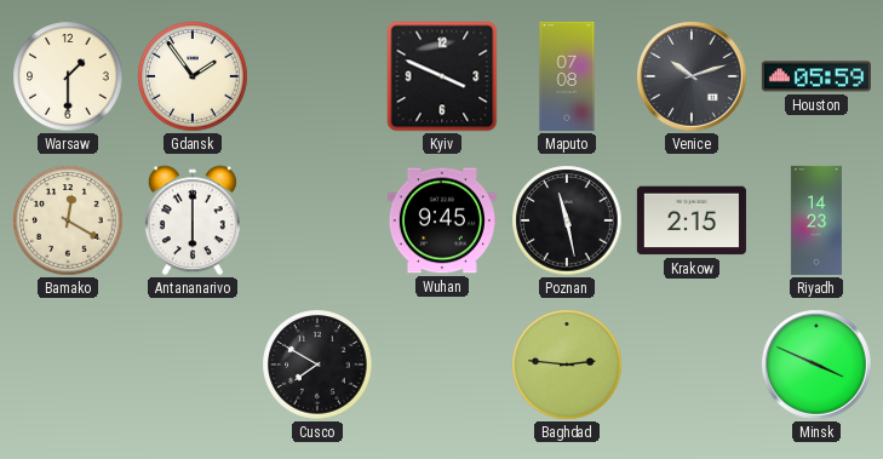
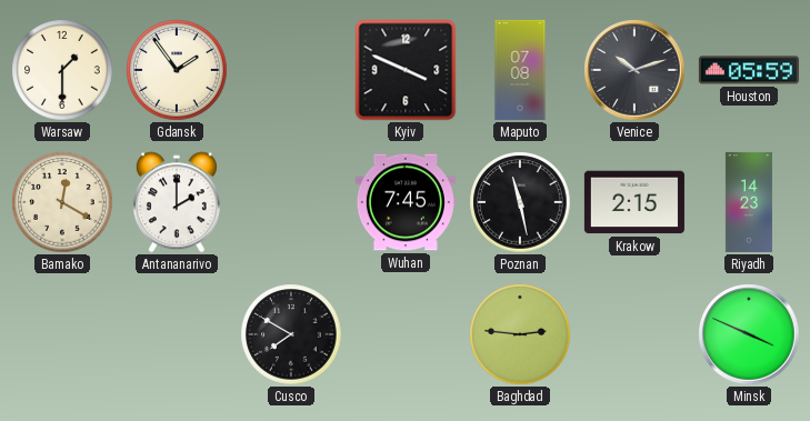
Antananarivo: 6:00 -> 2:00
Wuhan: 9:45 -> 7:45
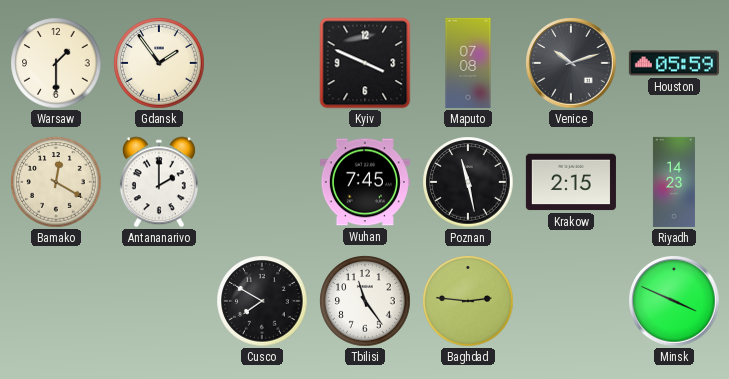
Tbilisi: none -> 11:24
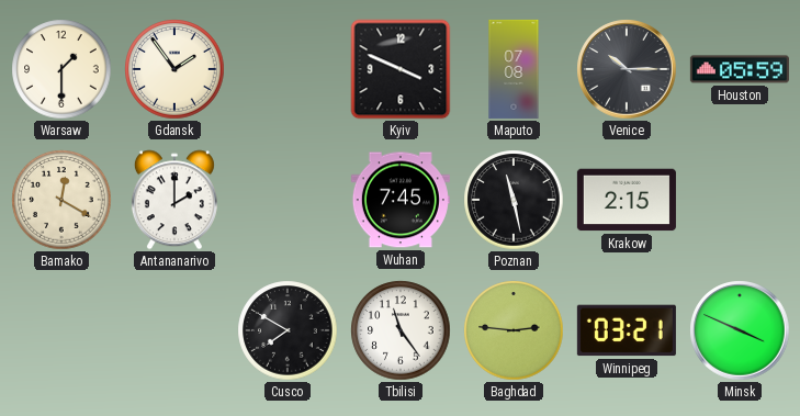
Venice: 10:12 -> 10:15
Riyadh: 14:23 -> none
Winnipeg: none -> 03:21
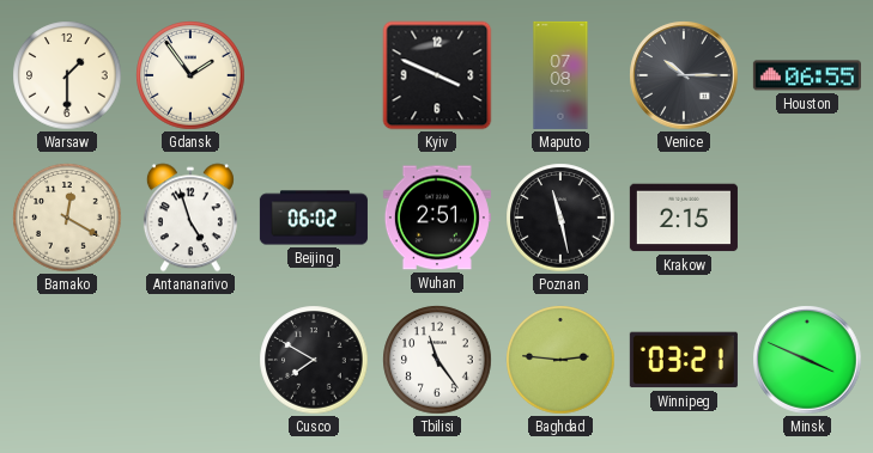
Houston: 05:59 -> 06:55
Antananarivo: 2:00 -> 4:57
Beijing: none -> 06:02
Wuhan: 7:45 -> 2:51
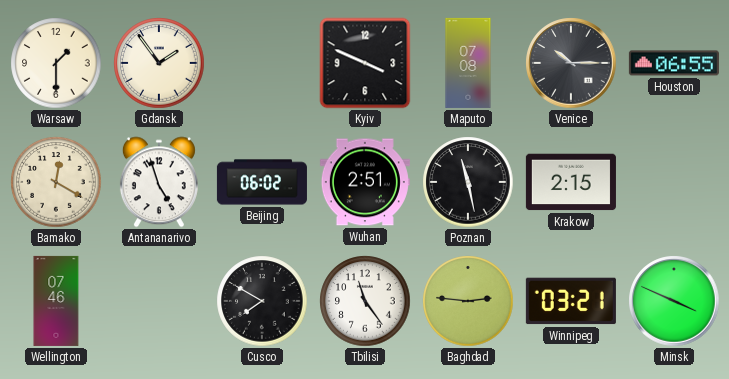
Wellington: none -> 07:46
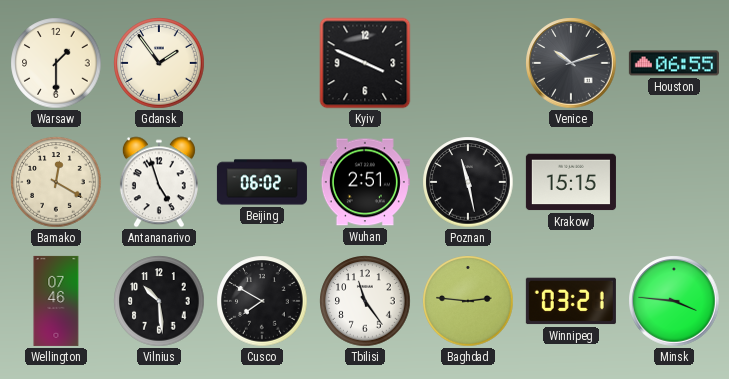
Maputo: 07:08 -> none
Venice: 10:15 -> 10:12
Krakow: 2:15 -> 15:15
Vilnius: none -> 10:29
Minsk: 3:49 -> 3:46
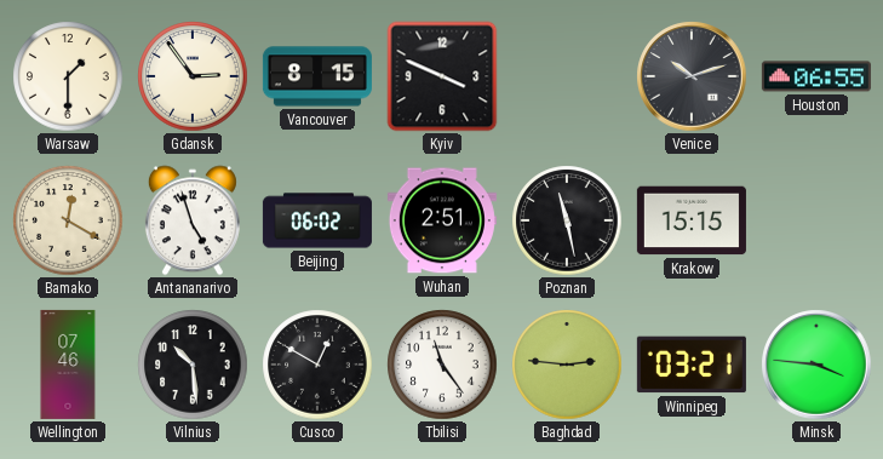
Gdansk: 1:54 -> 2:54
Vancouver: none -> 8:15
Cusco: 7:50 -> 12:50
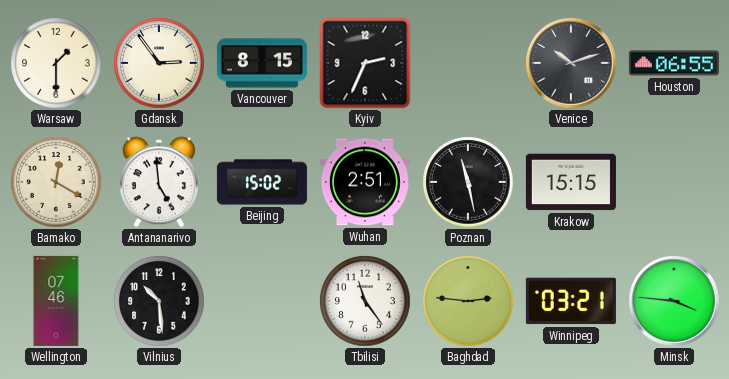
Kyiv: 3:49 -> 2:34
Antananarivo: 4:57 -> 4:59
Beijing: 06:02 -> 15:02
Cusco: 12:50 -> none
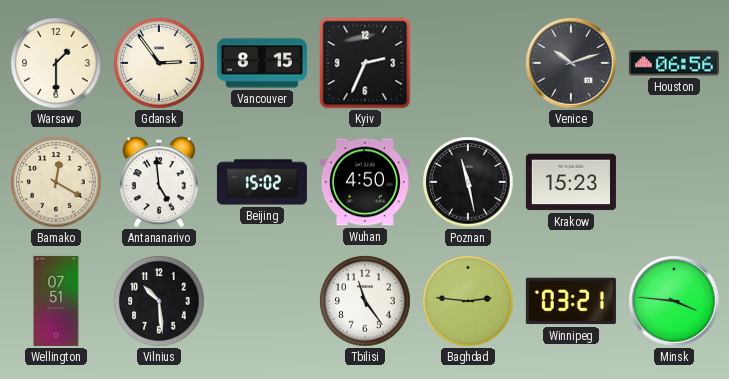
Houston: 06:55 -> 06:56
Wuhan: 2:51 -> 4:50
Krakow: 15:15 -> 15:23
Wellington: 07:46 -> 07:51
